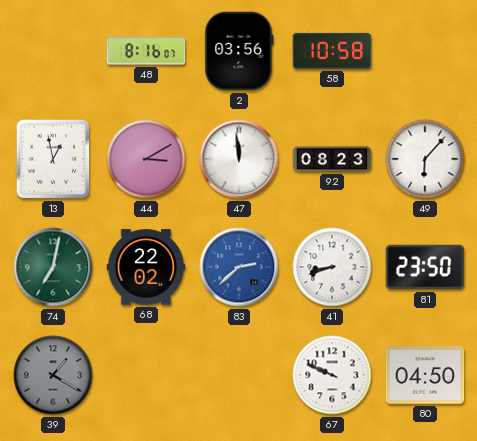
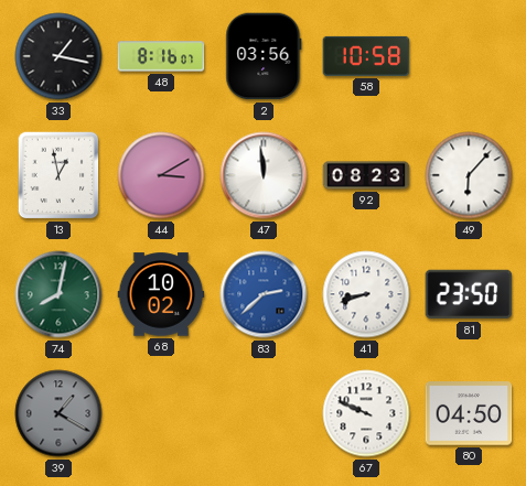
33: none -> 1:17
74: 7:02 -> 8:02
68: 22:02 -> 10:02
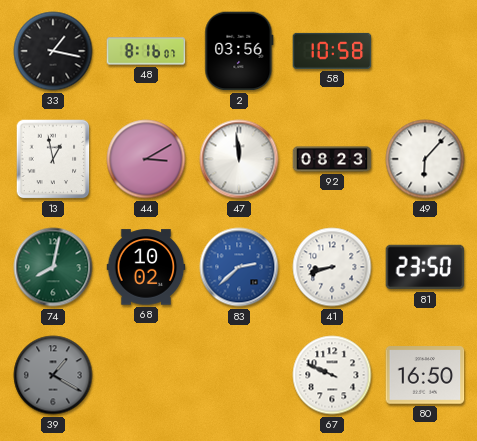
80: 04:50 -> 16:50
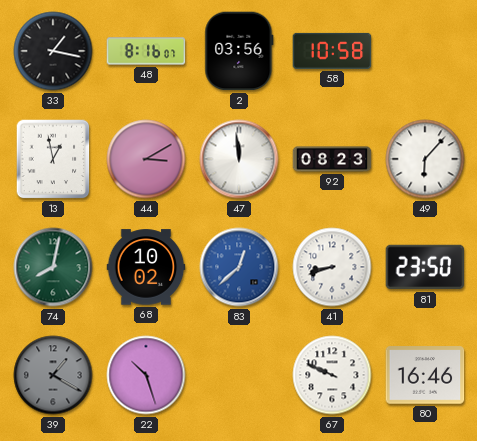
83: 2:38 -> 12:38
22: none -> 10:27
80: 16:50 -> 16:46
